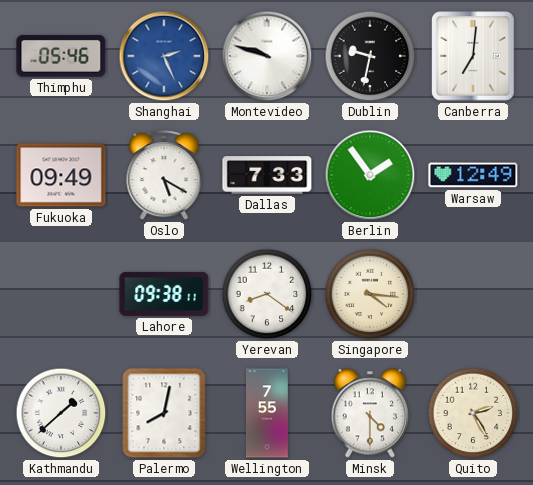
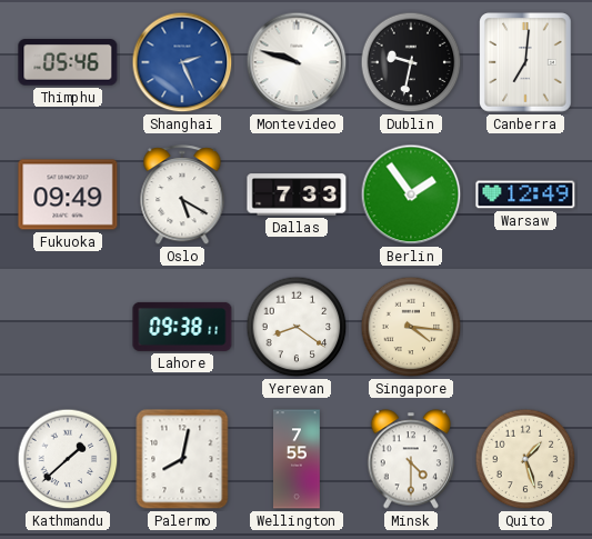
Quito: 2:25 -> 1:27
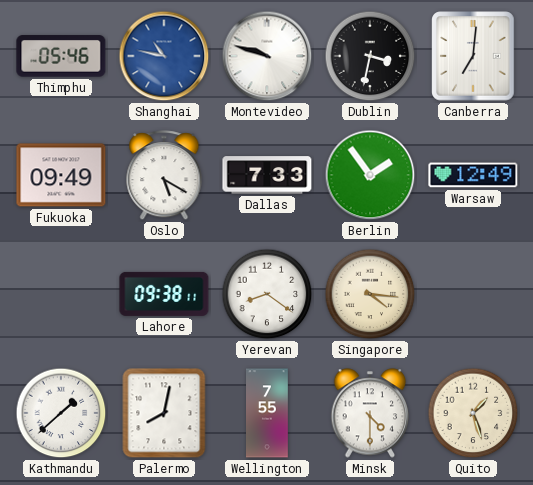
Shanghai: 2:26 -> 10:47
Dublin: 9:32 -> 3:32
